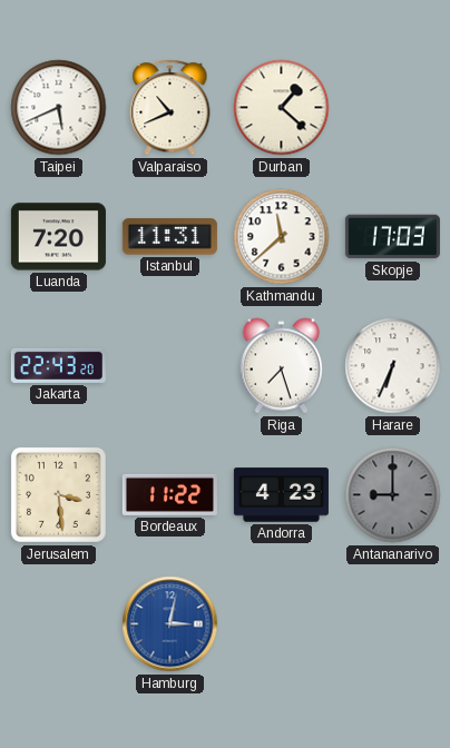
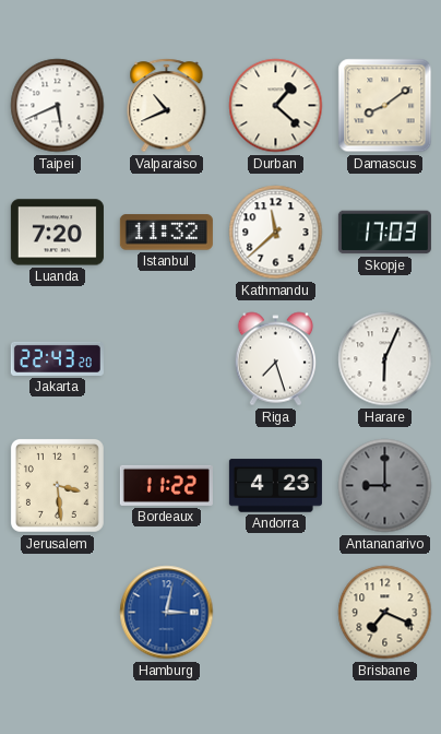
Damascus: none -> 8:09
Istanbul: 11:31 -> 11:32
Harare: 6:34 -> 6:04
Brisbane: none -> 7:19
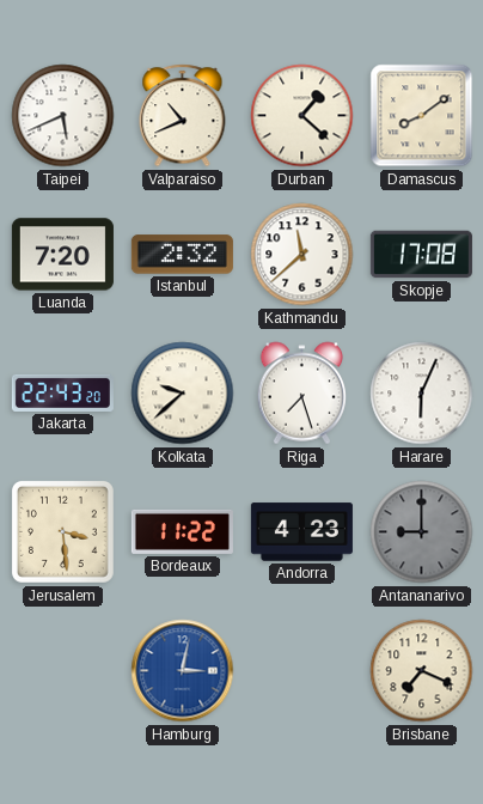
Istanbul: 11:32 -> 2:32
Skopje: 17:03 -> 17:08
Kolkata: none -> 9:38
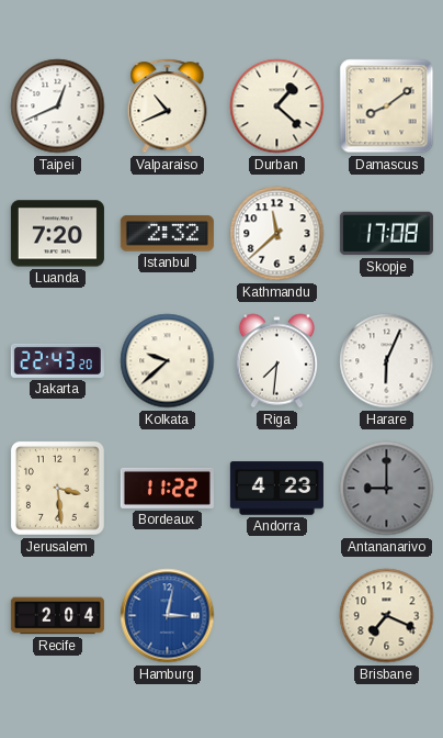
Taipei: 5:41 -> 12:41
Riga: 7:27 -> 7:31
Recife: none -> 2:04
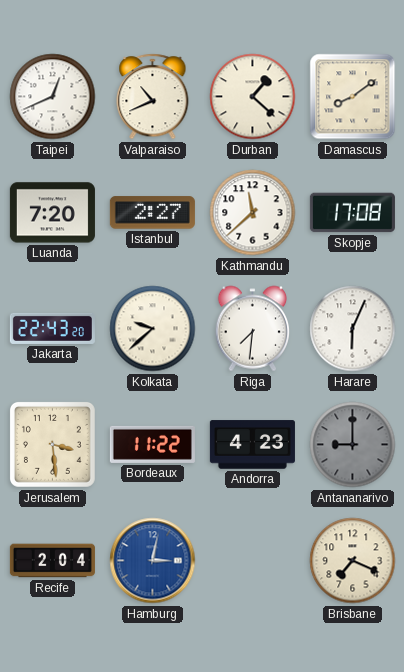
Istanbul: 2:32 -> 2:27
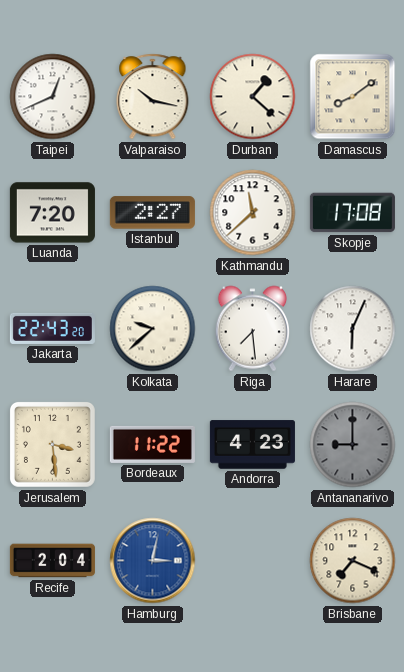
Valparaiso: 10:41 -> 10:17
Riga: 7:31 -> 7:29
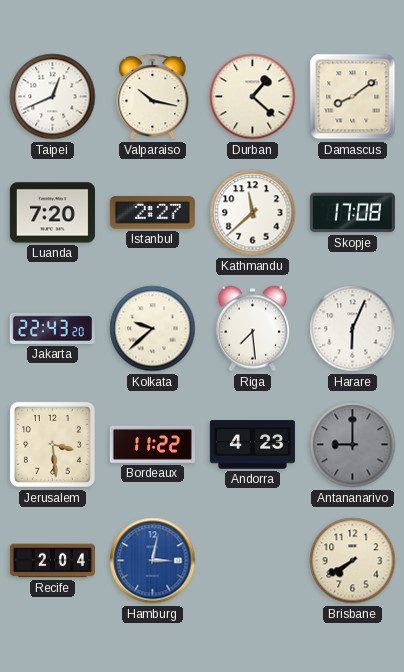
Brisbane: 7:19 -> 7:40
